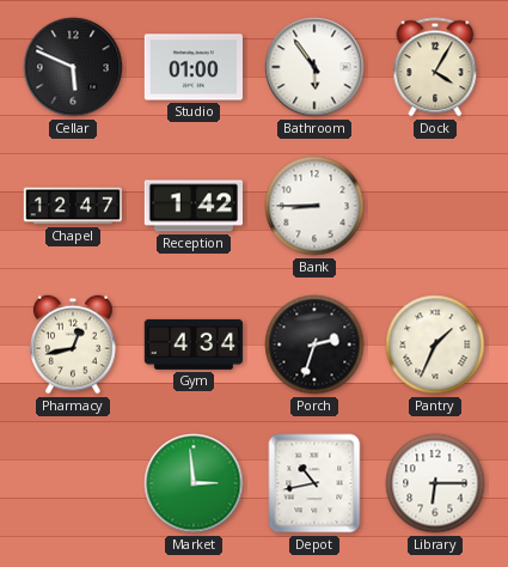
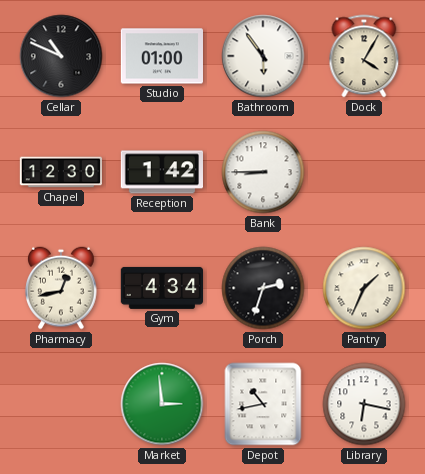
Cellar: 5:49 -> 10:49
Chapel: 12:47 -> 12:30
Library: 6:15 -> 6:17
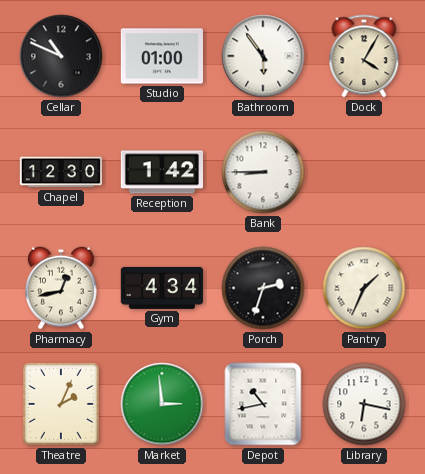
Theatre: none -> 2:04
